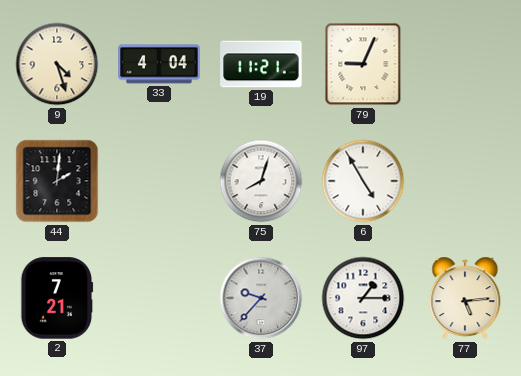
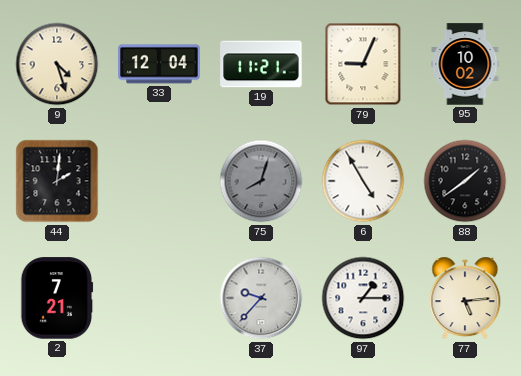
33: 4:04 -> 12:04
95: none -> 10:02
75 dial: white -> grey
88: none -> 1:39
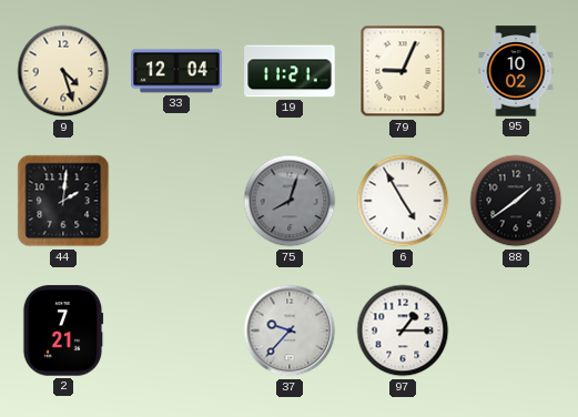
77: 5:14 -> none
